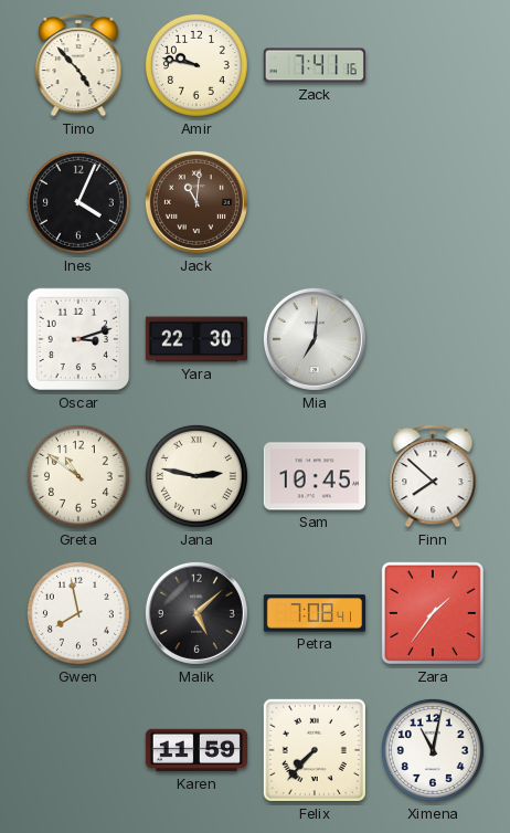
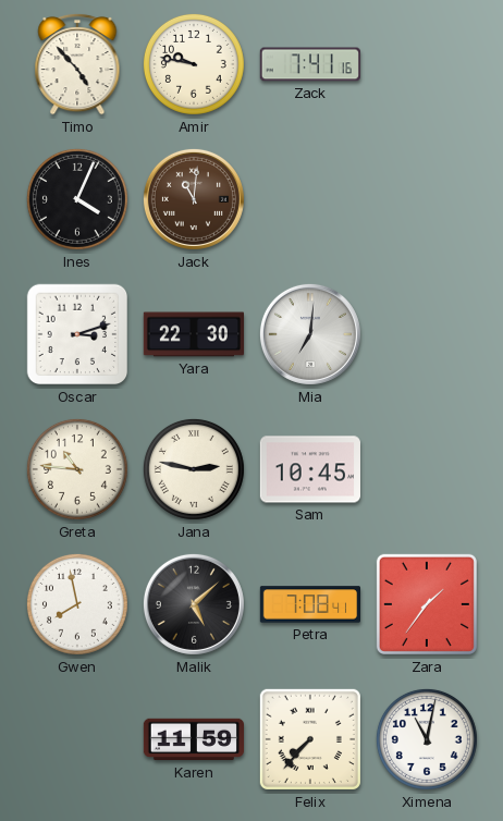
Greta: 10:51 -> 10:46
Finn: 7:52 -> none
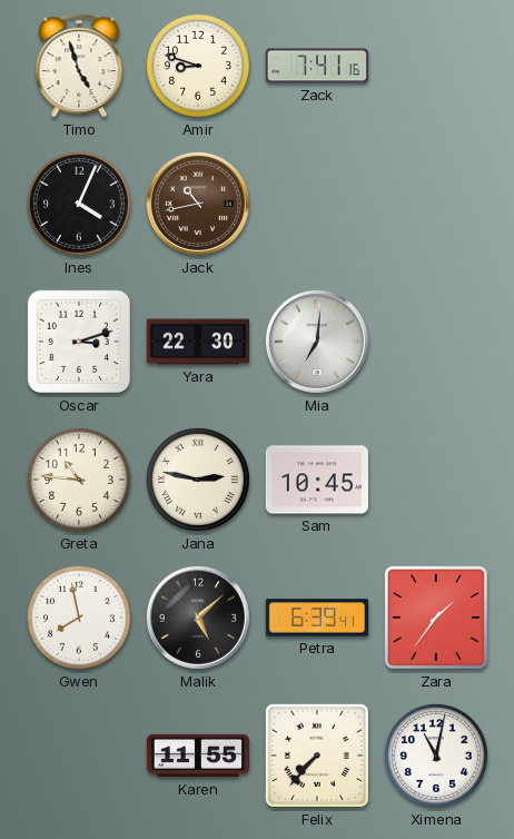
Timo: 4:53 -> 4:57
Amir: 9:47 -> 8:48
Jack: 11:01 -> 10:43
Petra: 7:08 -> 6:39
Karen: 11:59 -> 11:55
